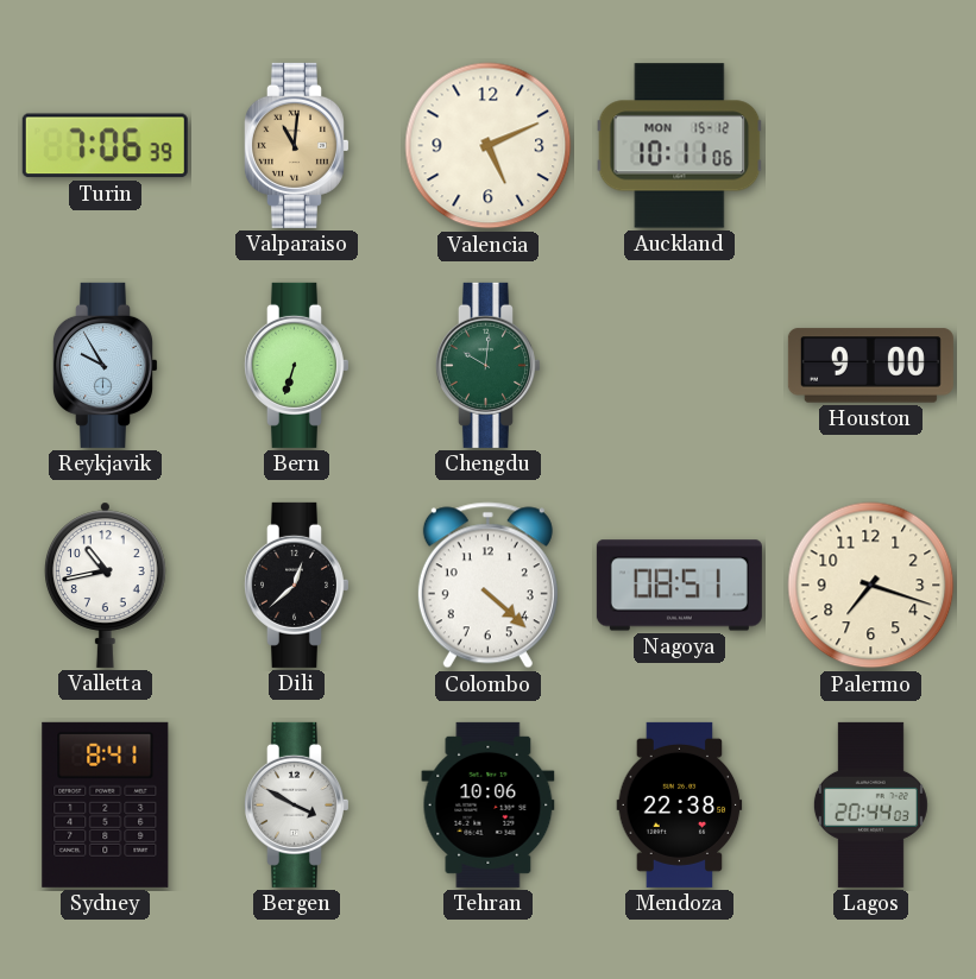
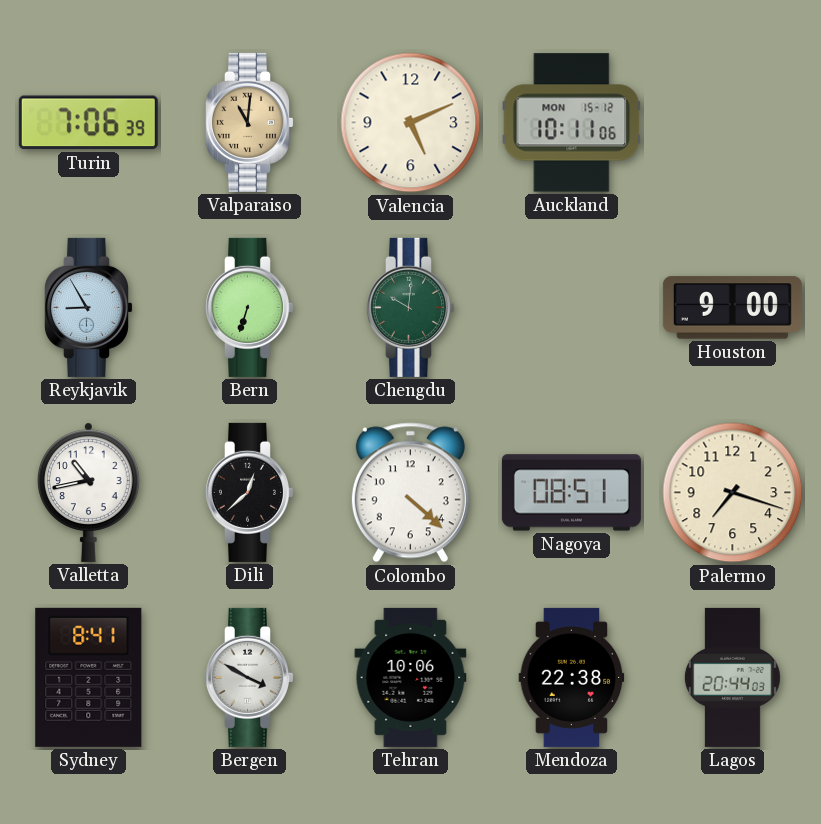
Reykjavik: 9:55 -> 8:55
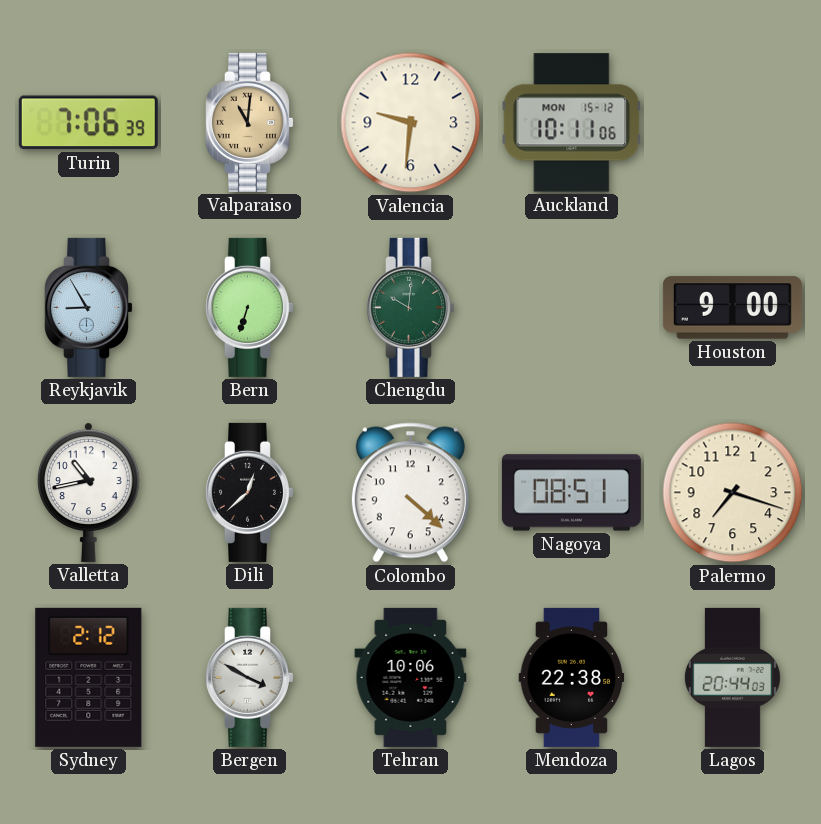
Valencia: 5:11 -> 9:31
Sydney: 8:41 -> 2:12
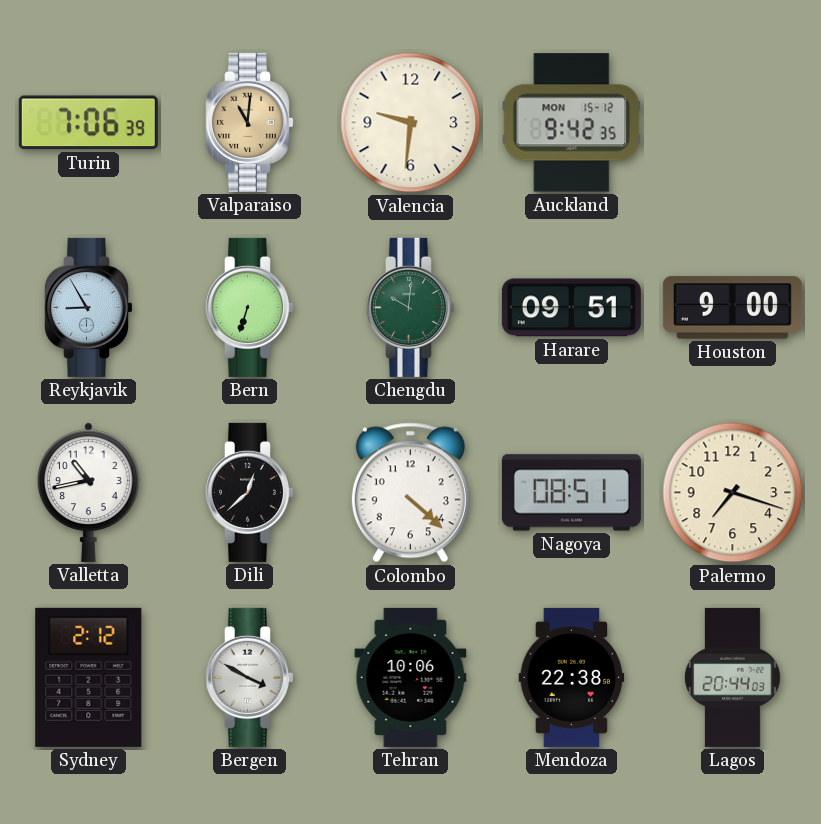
Auckland: 10:11 -> 9:42
Harare: none -> 09:51
